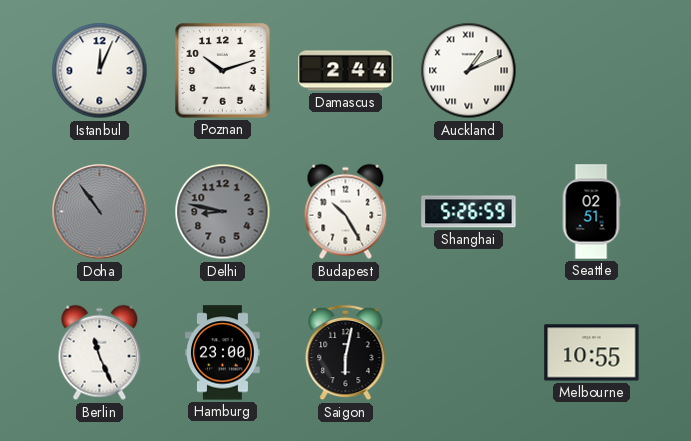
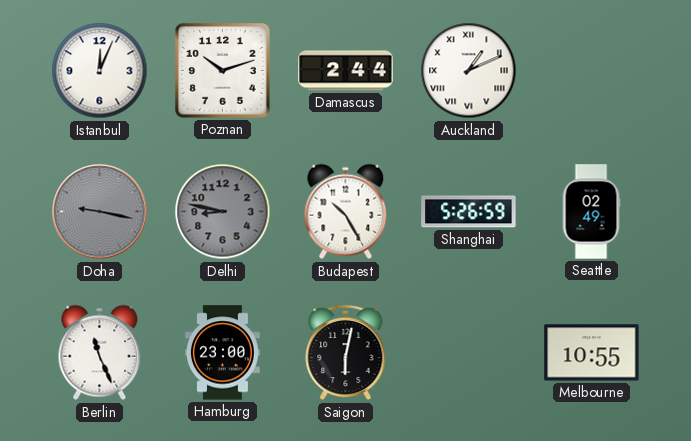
Doha: 10:54 -> 9:17
Seattle: 02:51 -> 02:49
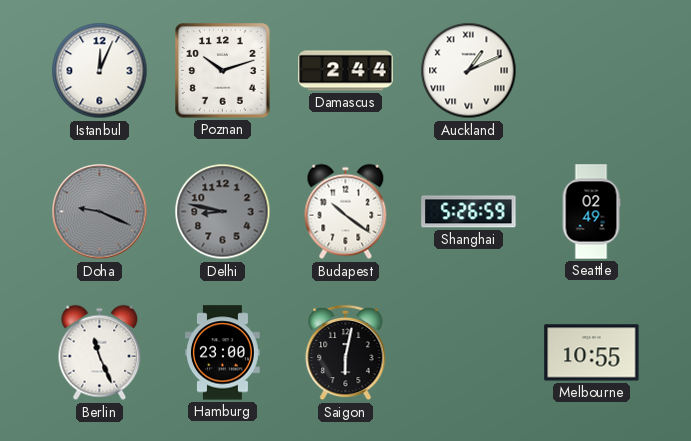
Doha: 9:17 -> 9:19
Budapest: 10:25 -> 10:21
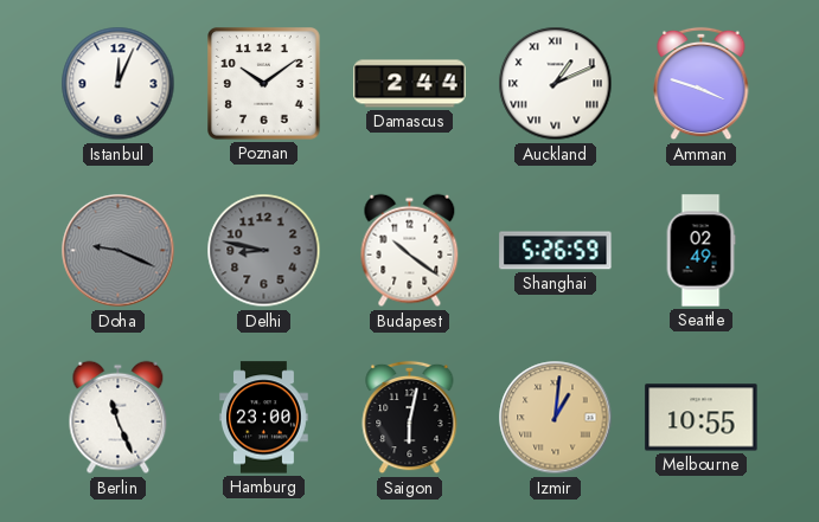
Poznan: 10:12 -> 10:09
Amman: none -> 3:48
Izmir: none -> 1:01
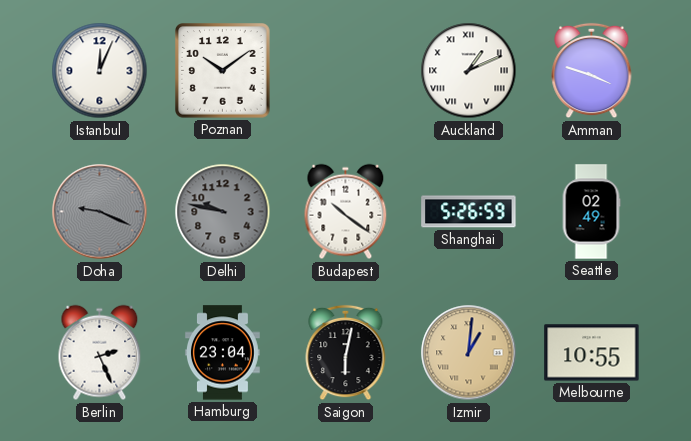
Damascus: 2:44 -> none
Delhi: 8:47 -> 9:47
Berlin: 11:26 -> 2:26
Hamburg: 23:00 -> 23:04
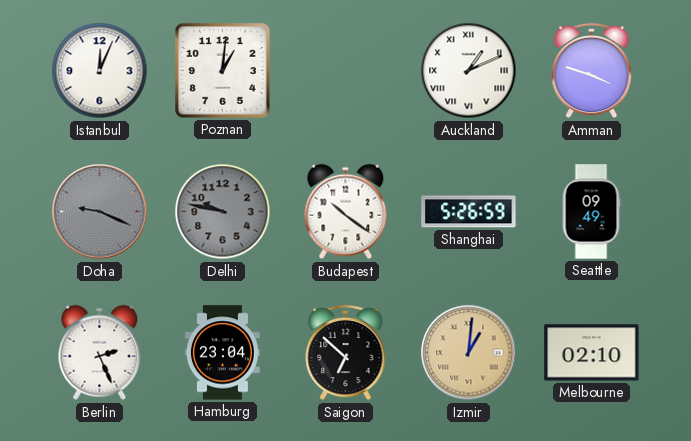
Poznan: 10:09 -> 1:01
Seattle: 02:49 -> 09:49
Saigon: 6:02 -> 6:52
Melbourne: 10:55 -> 02:10
